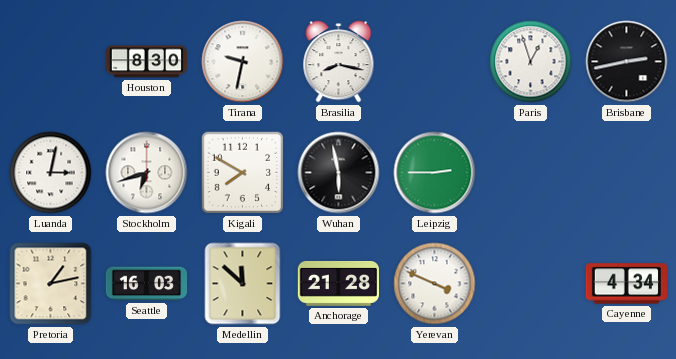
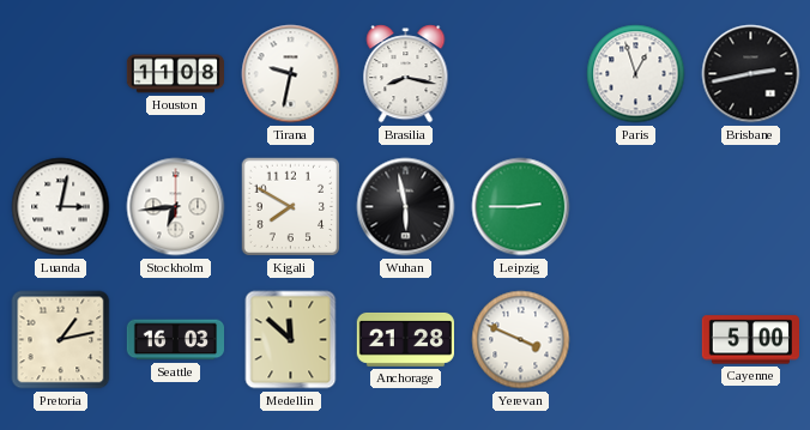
Houston: 8:30 -> 11:08
Stockholm: 6:42 -> 6:44
Cayenne: 4:34 -> 5:00
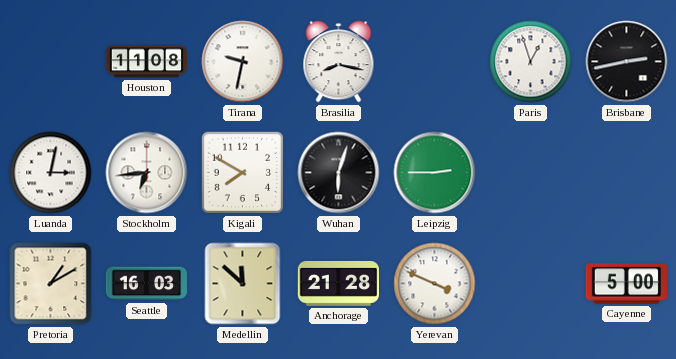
Wuhan: 5:58 -> 6:03
Pretoria: 1:13 -> 1:10
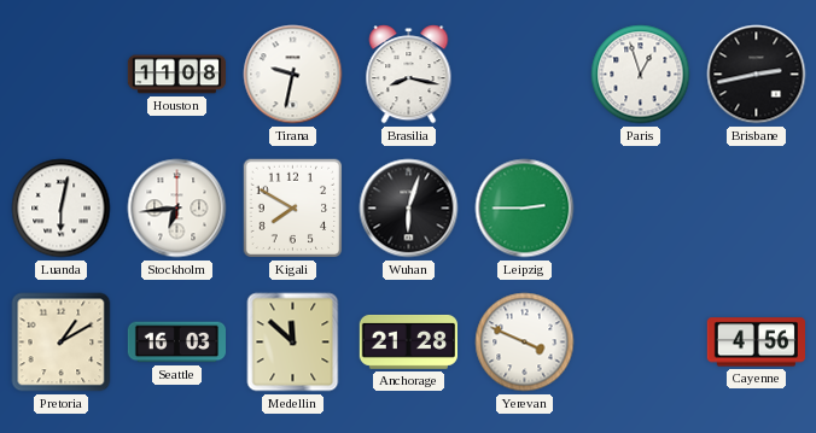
Luanda: 3:02 -> 6:02
Cayenne: 5:00 -> 4:56
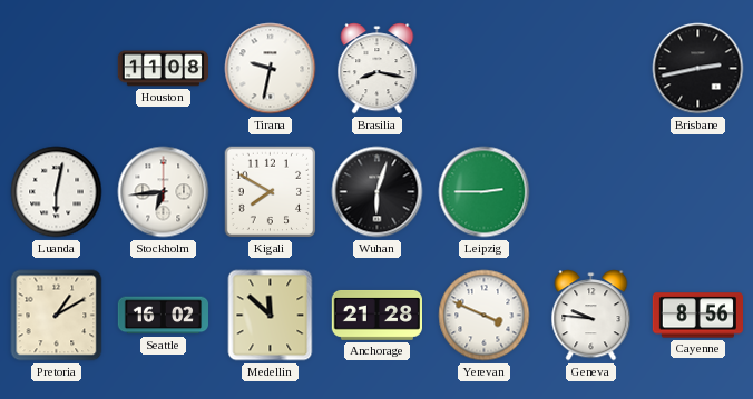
Paris: 12:57 -> none
Seattle: 16:03 -> 16:02
Geneva: none -> 9:46
Cayenne: 4:56 -> 8:56
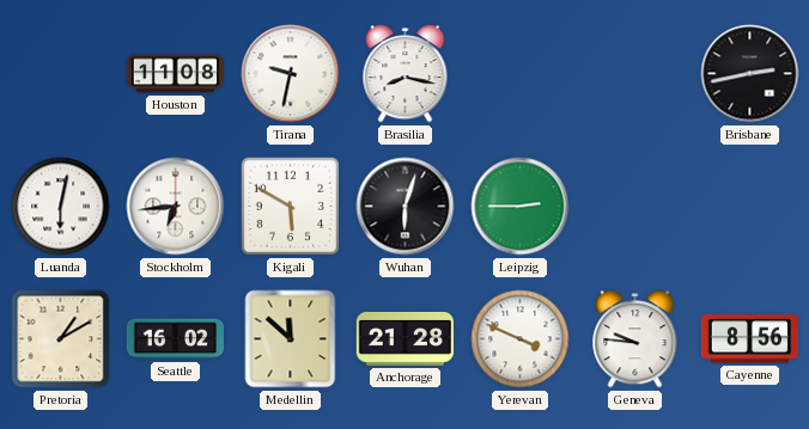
Kigali: 7:50 -> 5:50
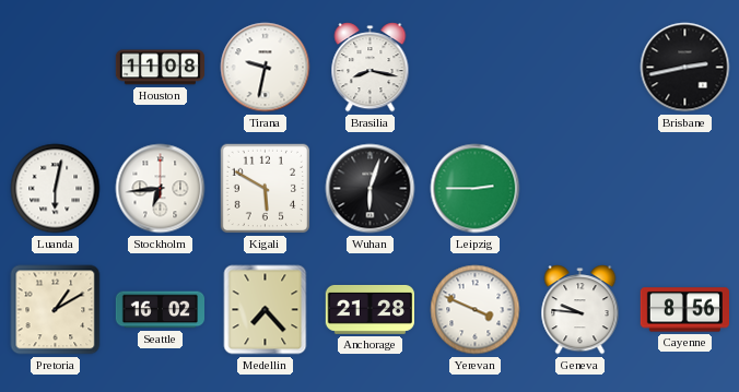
Medellin: 11:52 -> 7:23
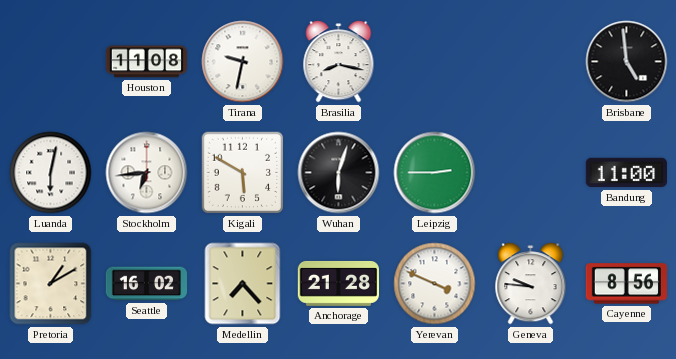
Brisbane: 2:43 -> 4:59
Bandung: none -> 11:00
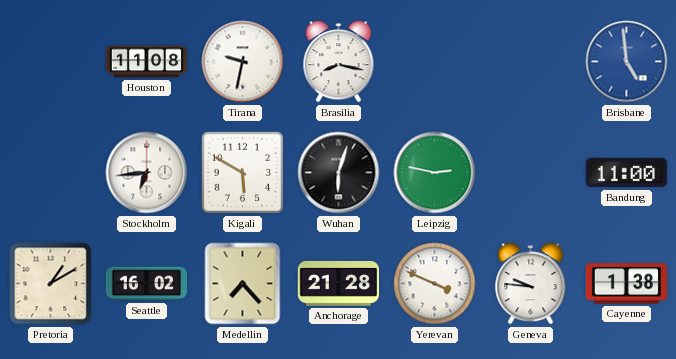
Brisbane dial: black -> blue
Luanda: 6:02 -> none
Leipzig: 2:45 -> 2:47
Cayenne: 8:56 -> 1:38
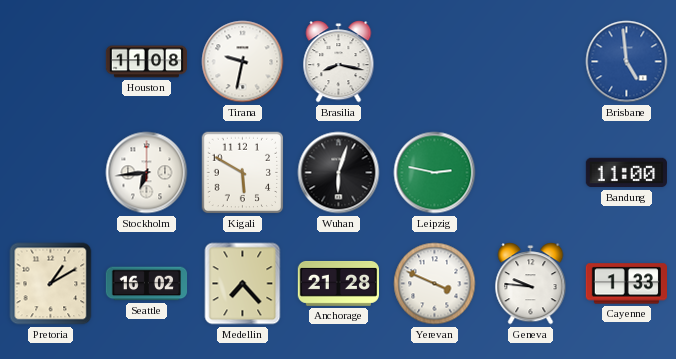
Cayenne: 1:38 -> 1:33
